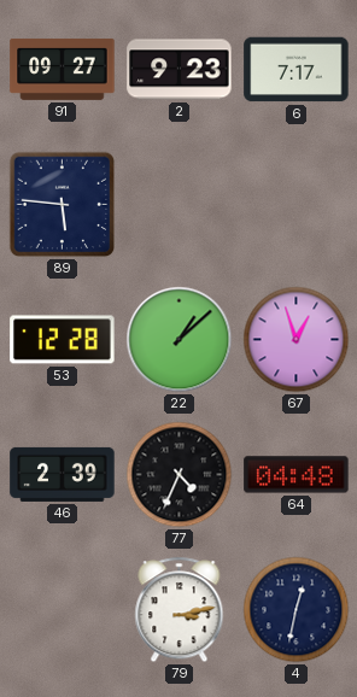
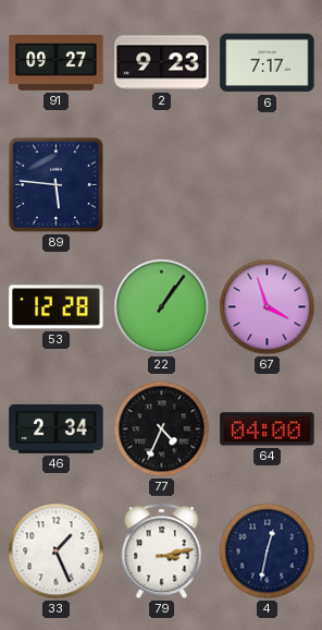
22: 1:08 -> 1:06
67: 12:57 -> 3:57
46: 2:39 -> 2:34
64: 04:48 -> 04:00
33: none -> 1:26
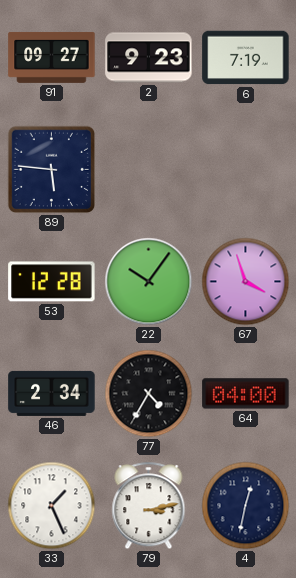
6: 7:17 -> 7:19
22: 1:06 -> 10:06
77: 4:34 -> 4:35
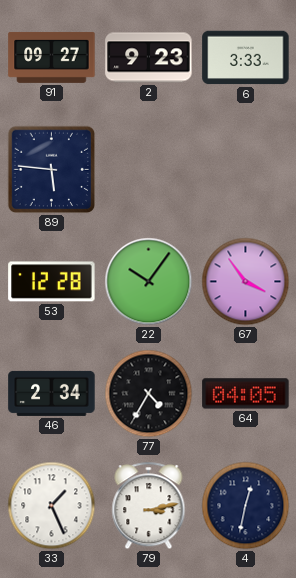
6: 7:19 -> 3:33
67: 3:57 -> 3:54
64: 04:00 -> 04:05
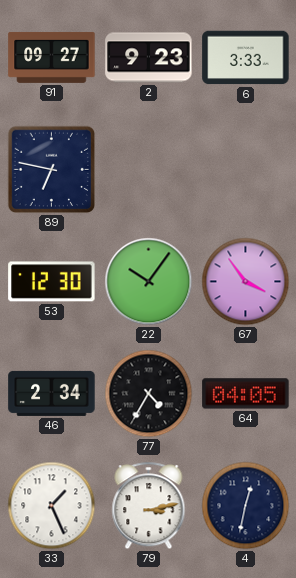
89: 5:46 -> 6:47
53: 12:28 -> 12:30
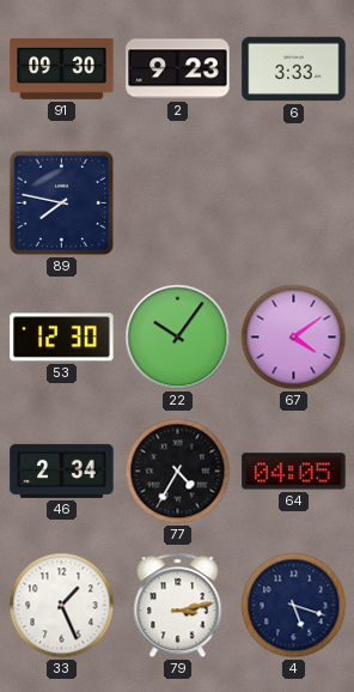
91: 09:27 -> 09:30
89: 6:47 -> 7:47
67: 3:54 -> 4:09
4: 12:32 -> 5:18
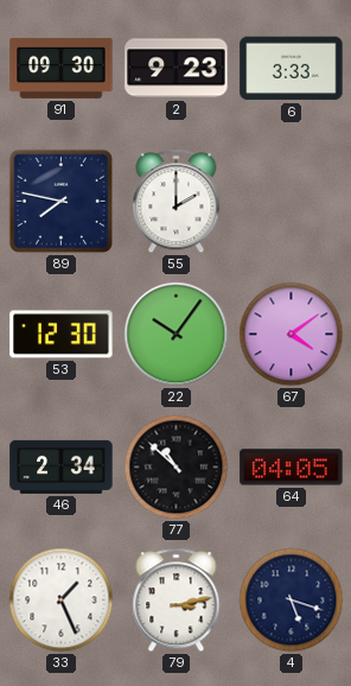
55: none -> 2:00
77: 4:35 -> 10:52
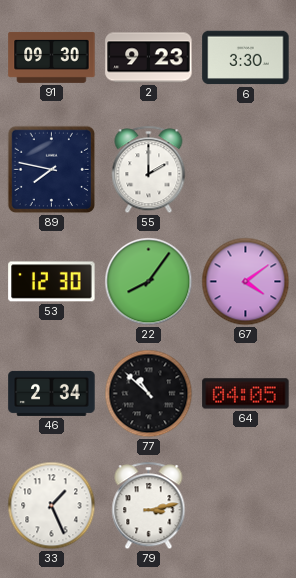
6: 3:33 -> 3:30
22: 10:06 -> 8:06
4: 5:18 -> none
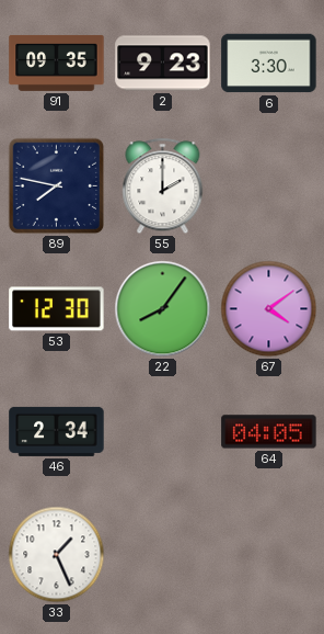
91: 09:30 -> 09:35
77: 10:52 -> none
79: 3:13 -> none
